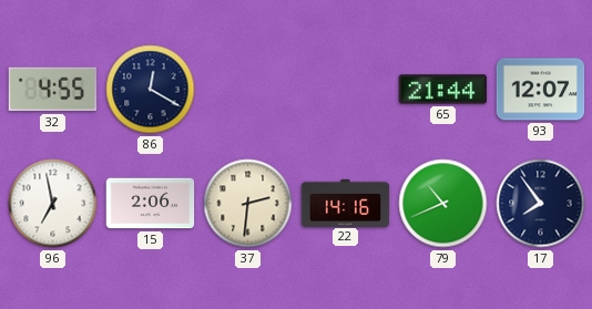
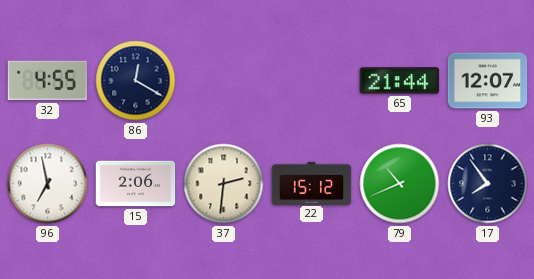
22: 14:16 -> 15:12
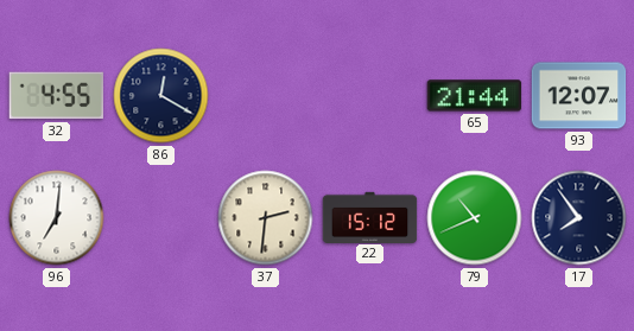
96: 6:58 -> 7:01
15: 2:06 -> none
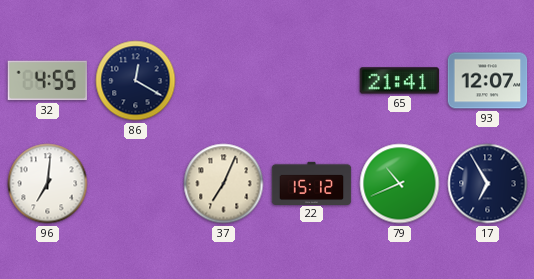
65: 21:44 -> 21:41
37: 2:31 -> 7:04
17: 7:54 -> 6:55
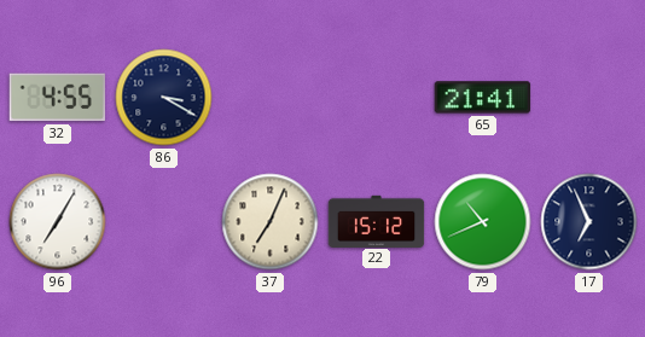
86: 12:20 -> 3:20
93: 12:07 -> none
96: 7:01 -> 7:05
17: 6:55 -> 6:56
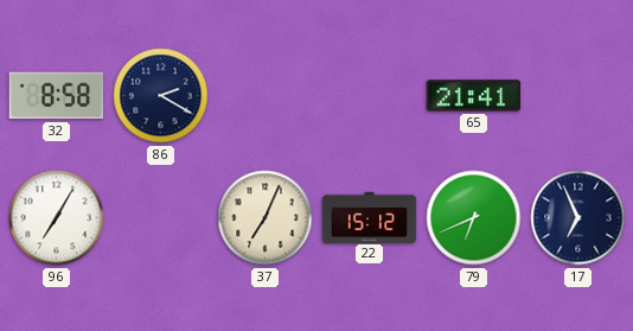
32: 4:55 -> 8:58
86: 3:20 -> 2:20
79: 10:41 -> 6:41
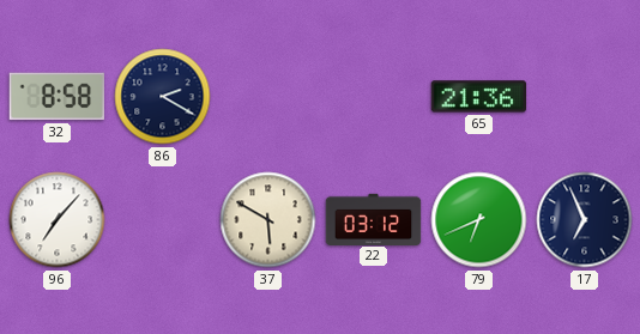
65: 21:41 -> 21:36
96: 7:05 -> 7:07
37: 7:04 -> 5:50
22: 15:12 -> 03:12
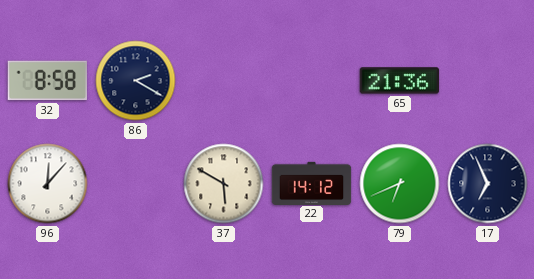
96: 7:07 -> 12:07
22: 03:12 -> 14:12
